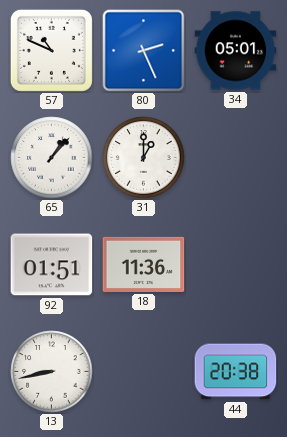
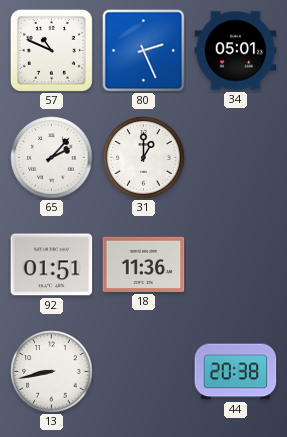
65: 1:07 -> 2:07
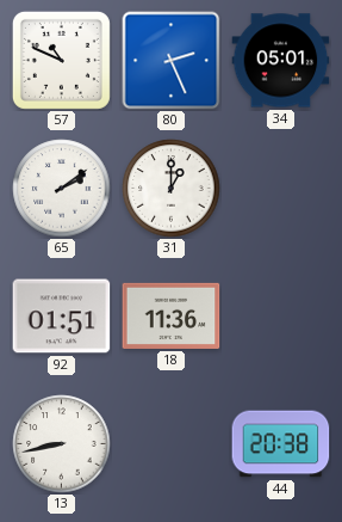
65: 2:07 -> 2:09
